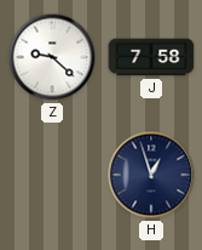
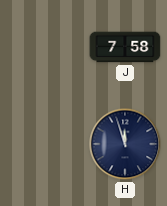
Z: 9:22 -> none
H: 12:57 -> 11:57
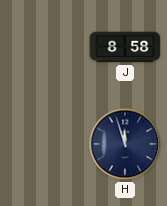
J: 7:58 -> 8:58
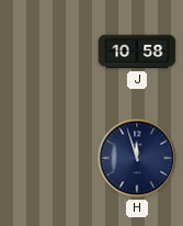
J: 8:58 -> 10:58
